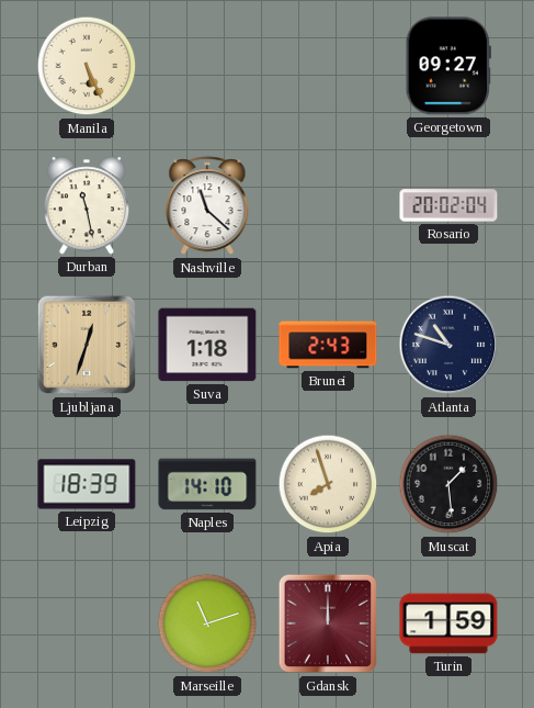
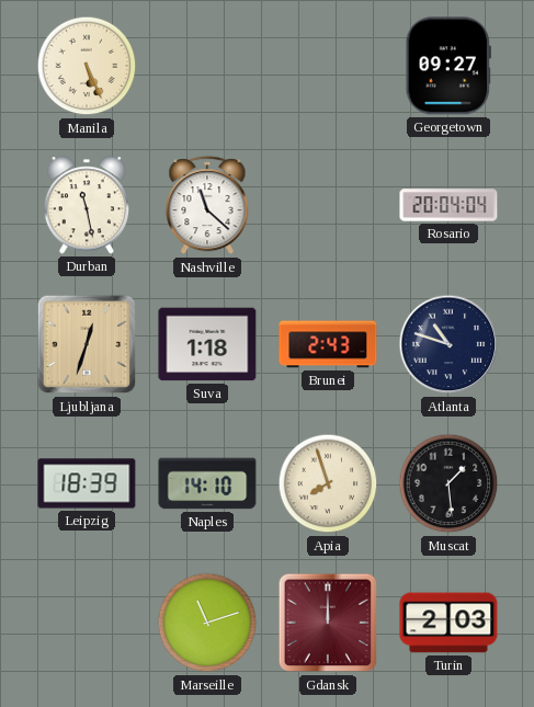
Rosario: 20:02 -> 20:04
Turin: 1:59 -> 2:03
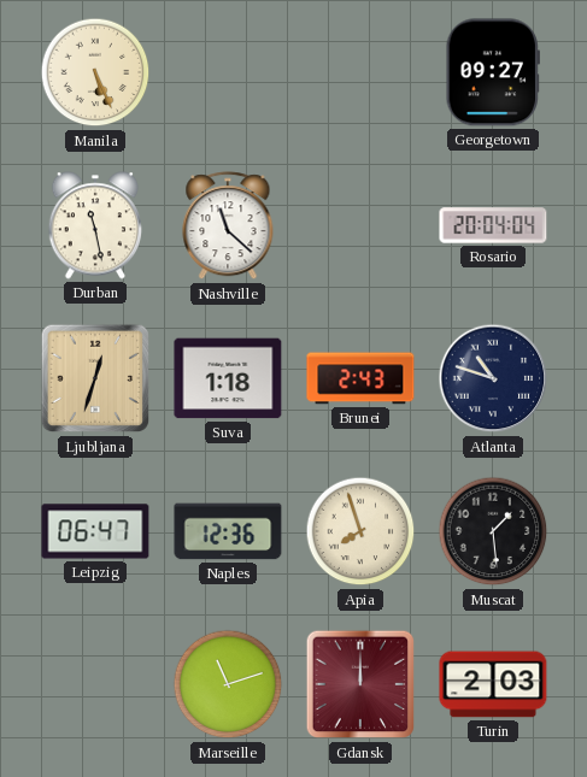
Leipzig: 18:39 -> 06:47
Naples: 14:10 -> 12:36
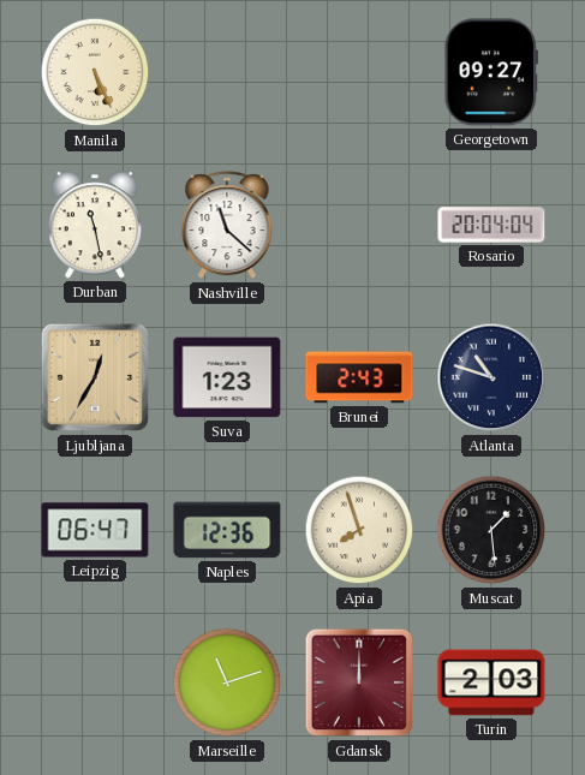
Ljubljana: 12:33 -> 12:35
Suva: 1:18 -> 1:23
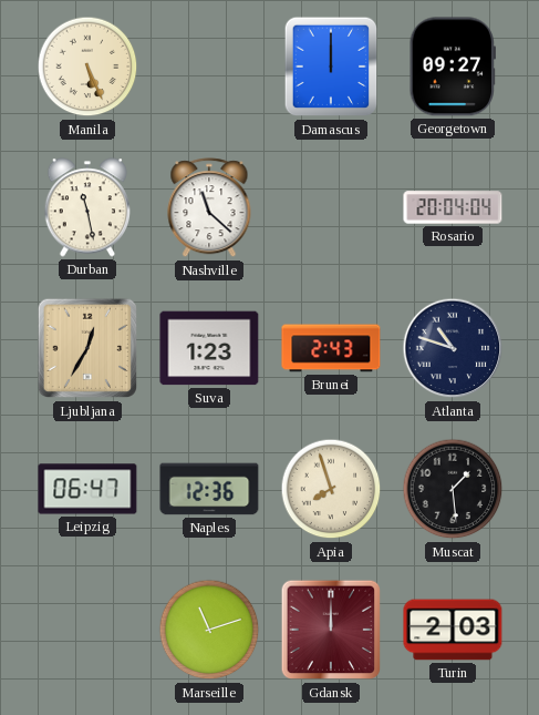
Damascus: none -> 12:00
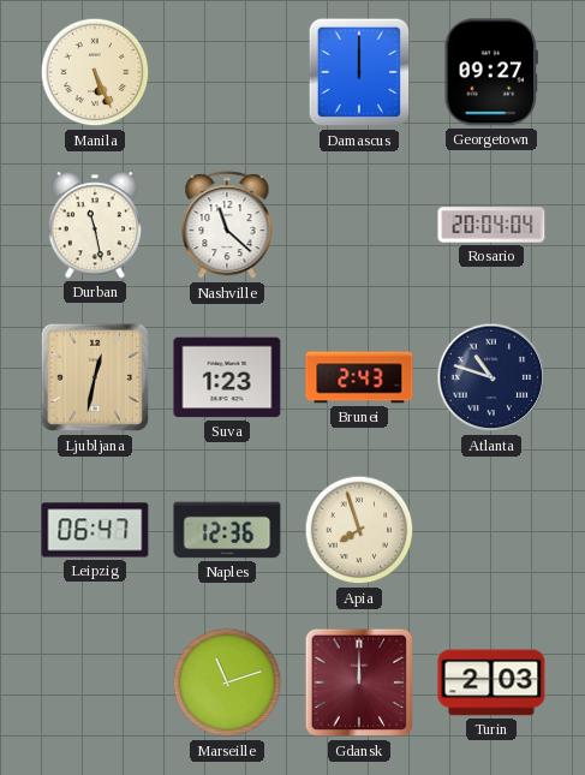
Ljubljana: 12:35 -> 12:32
Muscat: 1:29 -> none
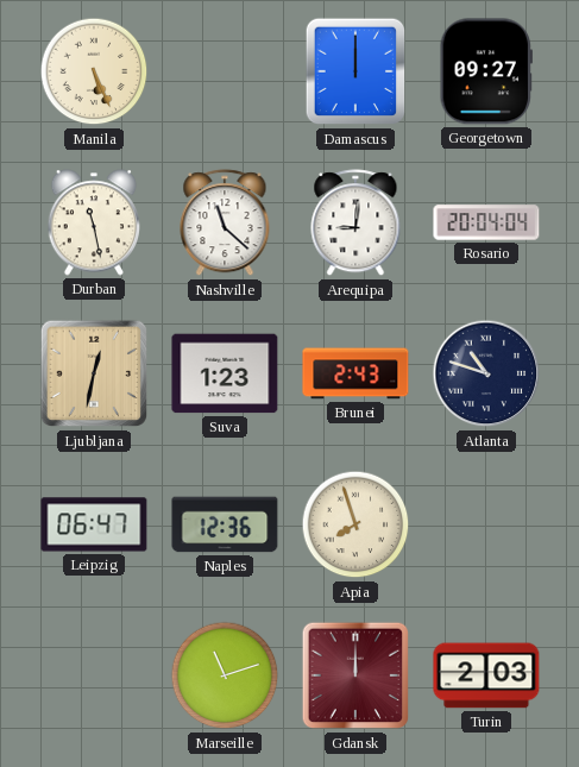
Arequipa: none -> 9:01
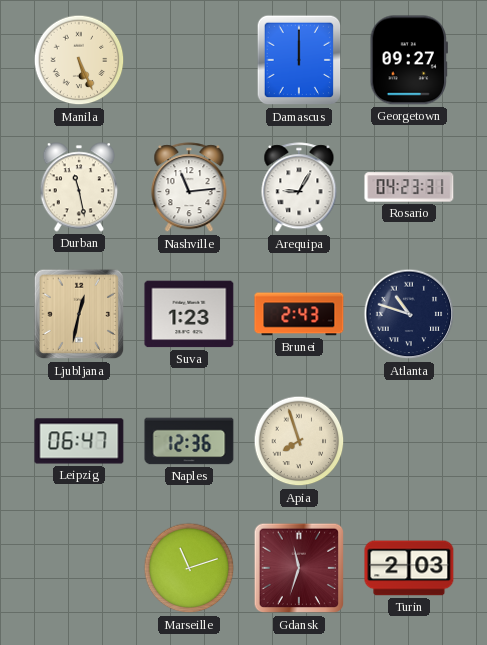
Nashville: 11:22 -> 11:14
Arequipa: 9:01 -> 9:05
Rosario: 20:04 -> 04:23
Gdansk: 12:00 -> 11:33
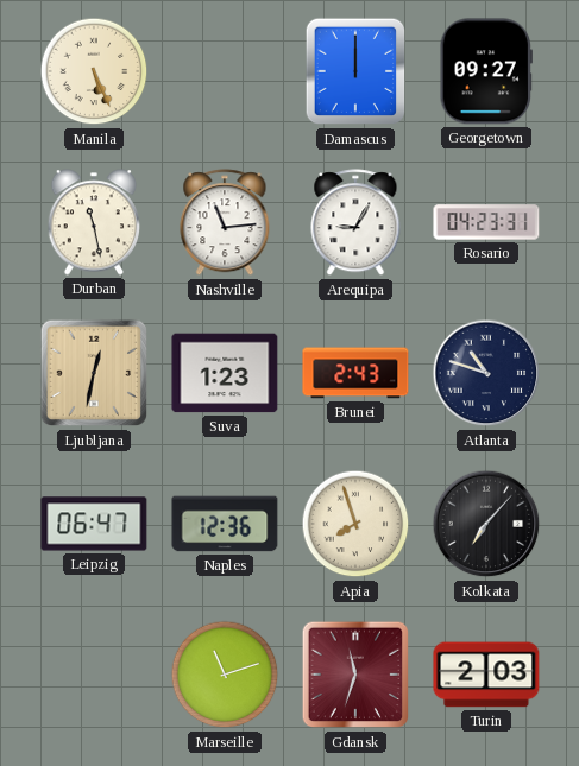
Kolkata: none -> 7:07
